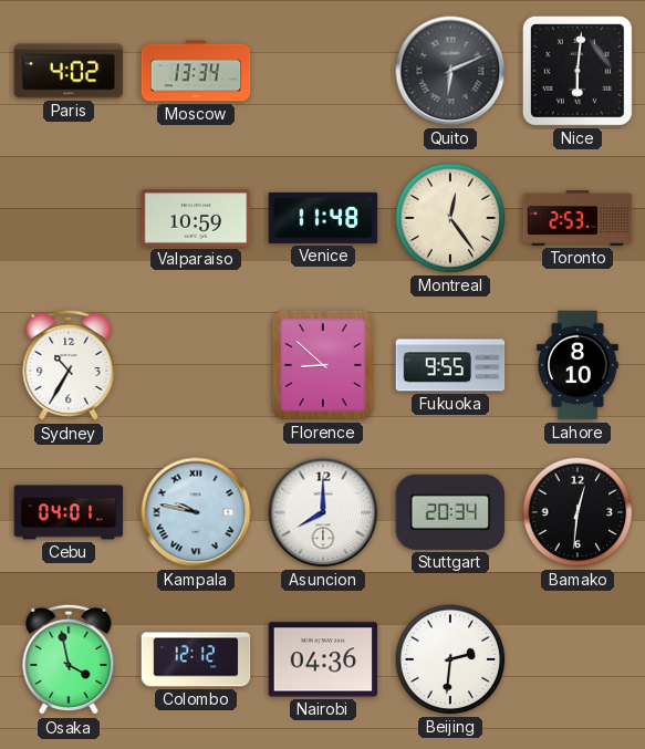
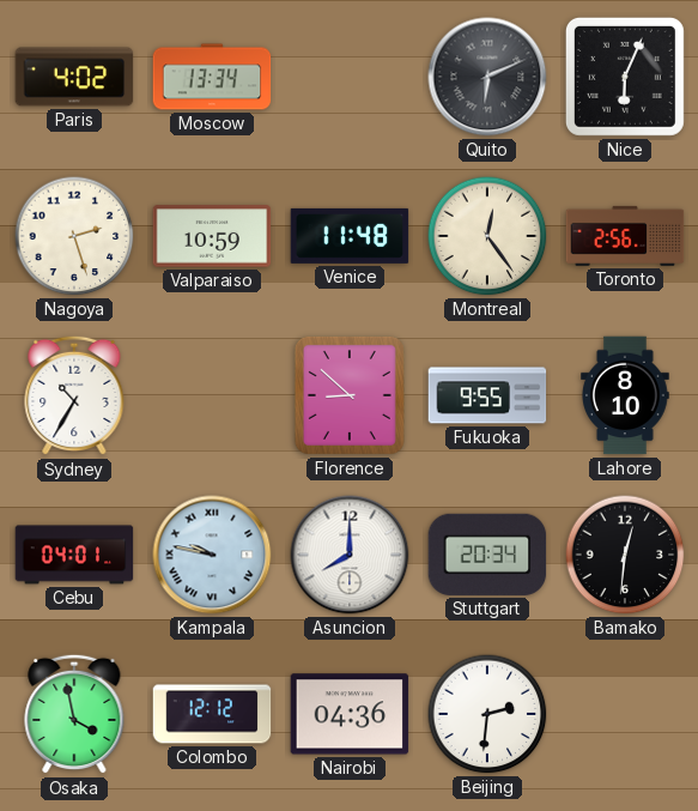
Nice: 6:01 -> 6:04
Nagoya: none -> 2:27
Toronto: 2:53 -> 2:56
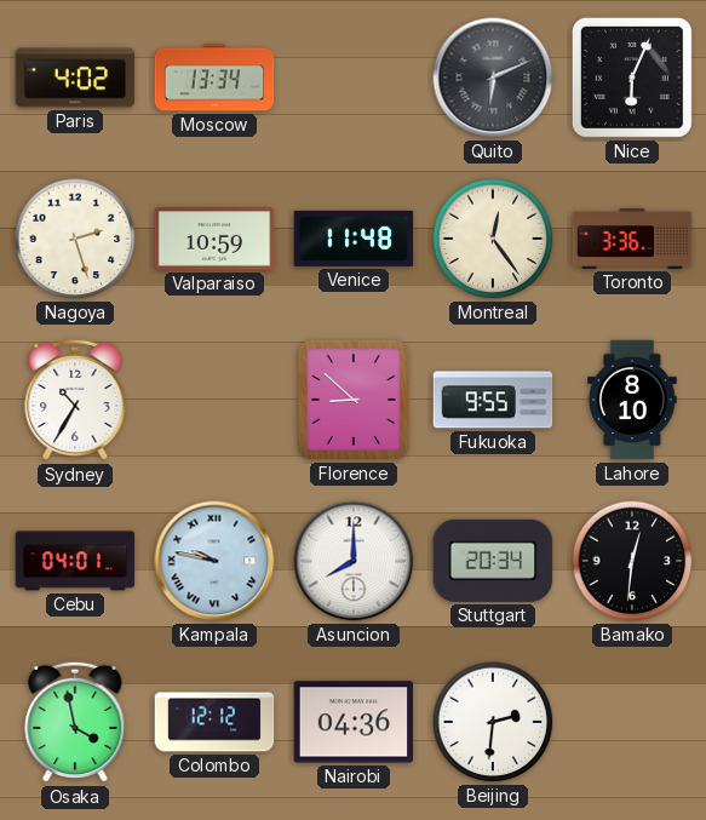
Toronto: 2:56 -> 3:36
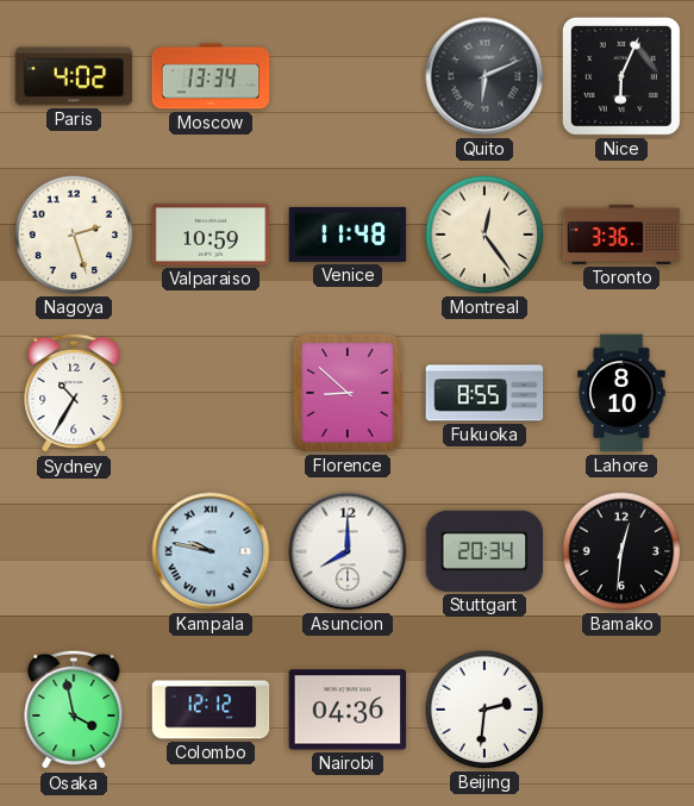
Fukuoka: 9:55 -> 8:55
Cebu: 04:01 -> none
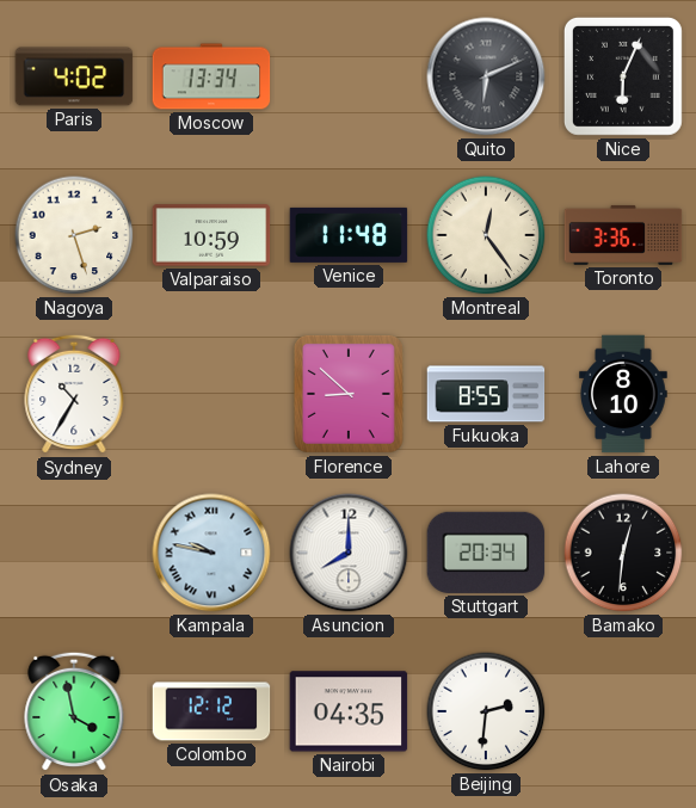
Nairobi: 04:36 -> 04:35
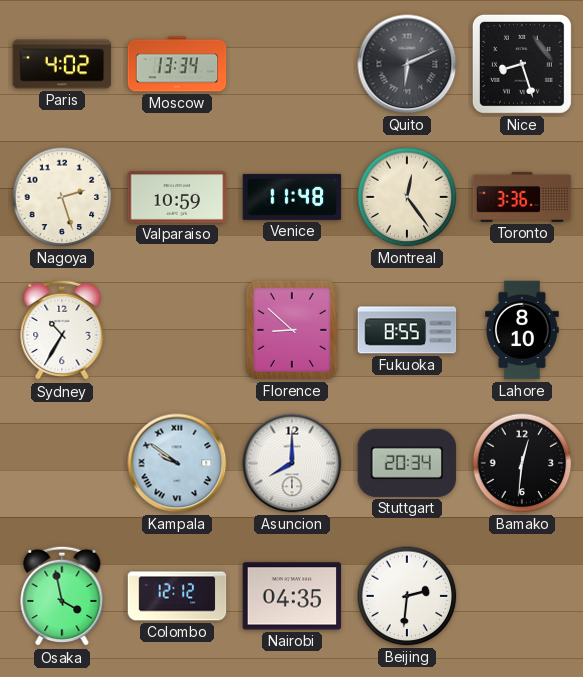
Nice: 6:04 -> 8:27
Kampala: 9:47 -> 9:51
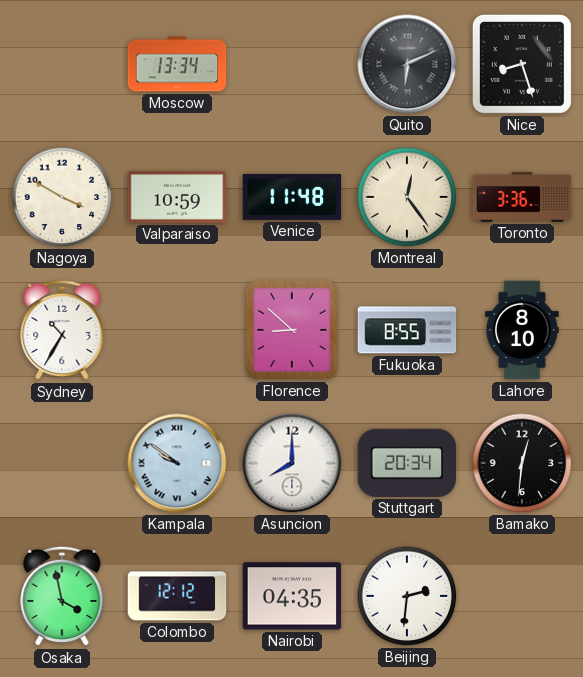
Paris: 4:02 -> none
Nagoya: 2:27 -> 3:50
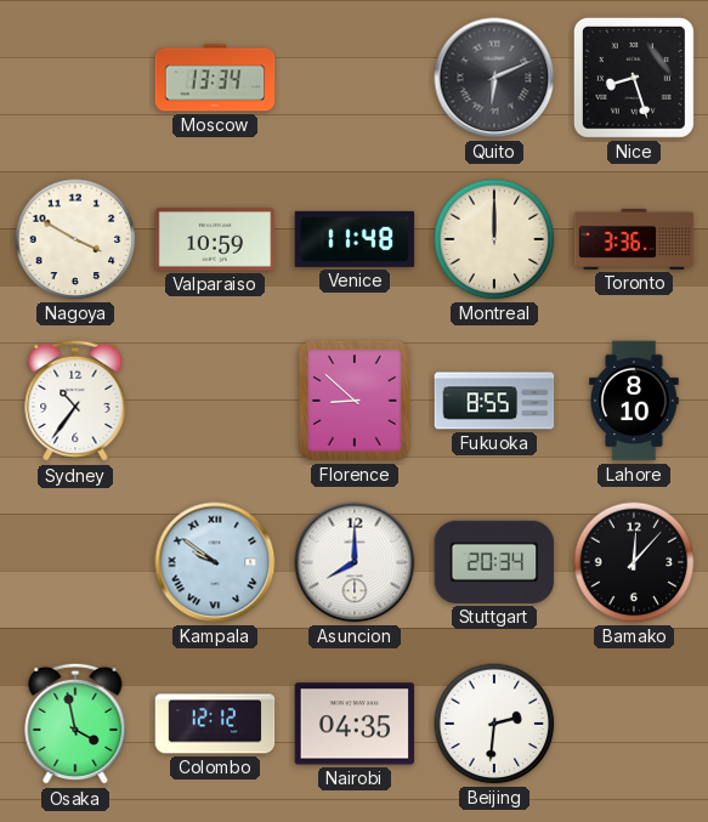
Montreal: 12:24 -> 12:00
Sydney: 10:35 -> 10:36
Bamako: 12:31 -> 12:07
